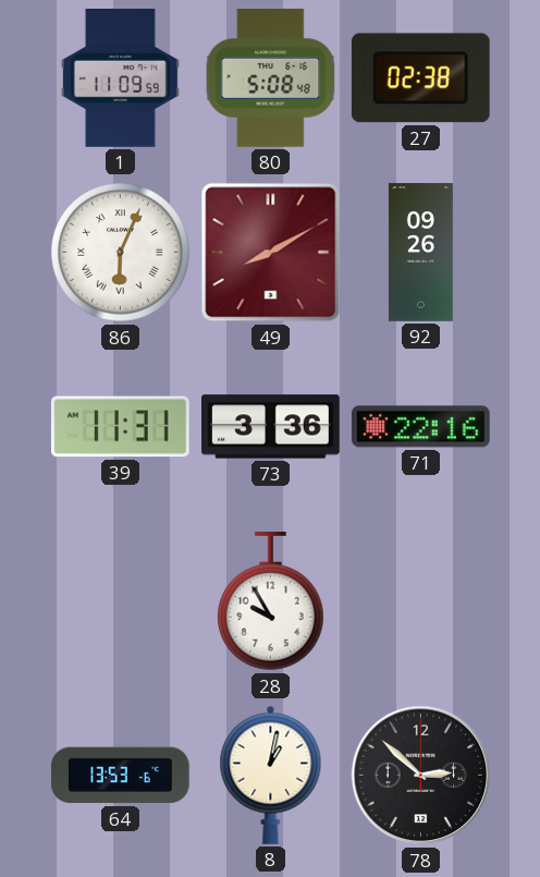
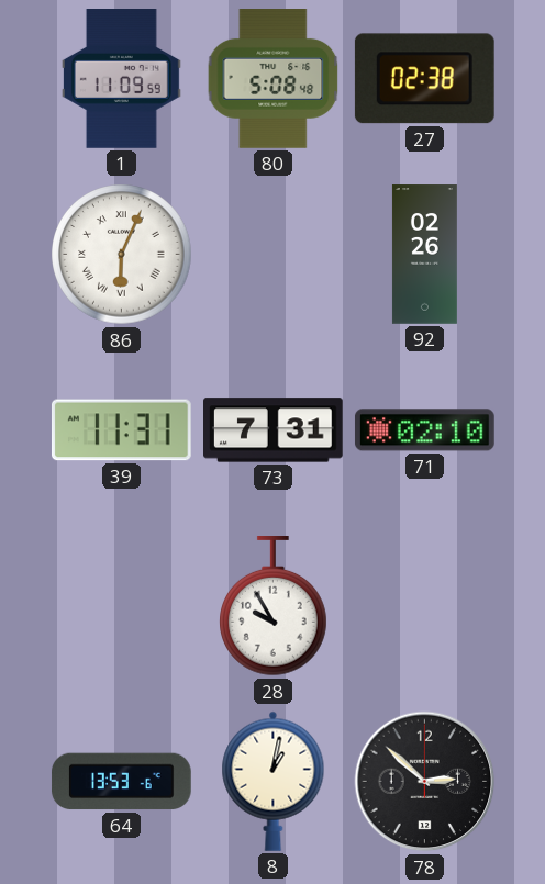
49: 8:10 -> none
92: 09:26 -> 02:26
73: 3:36 -> 7:31
71: 22:16 -> 02:10
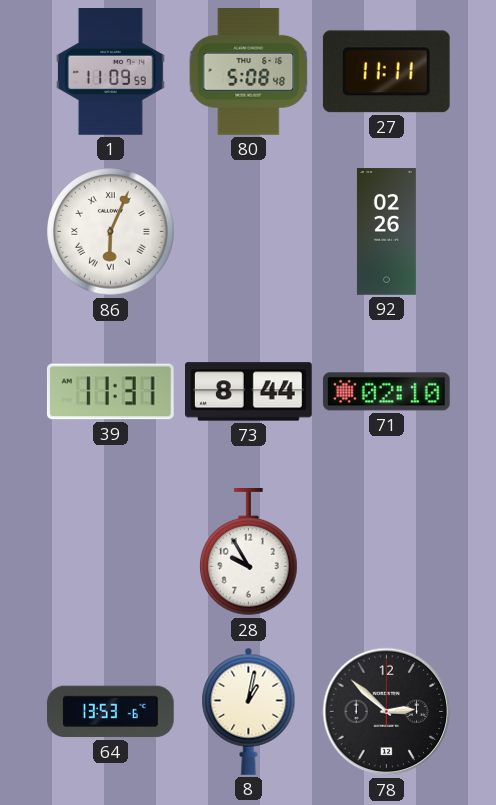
27: 02:38 -> 11:11
73: 7:31 -> 8:44
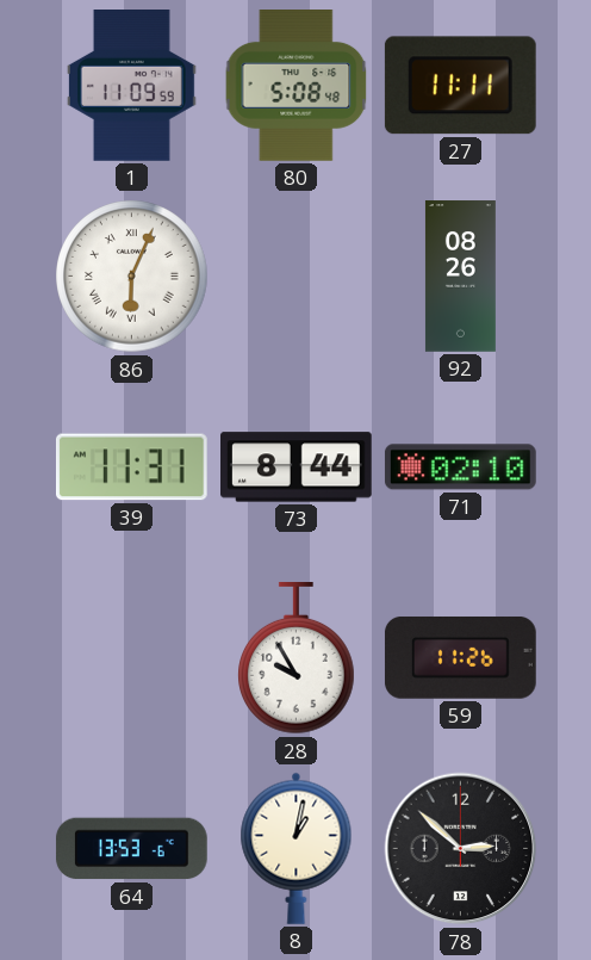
92: 02:26 -> 08:26
59: none -> 11:26
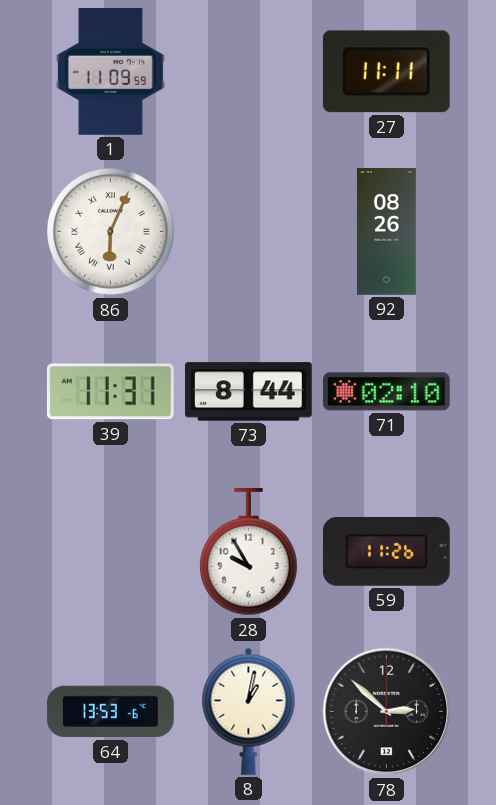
80: 5:08 -> none
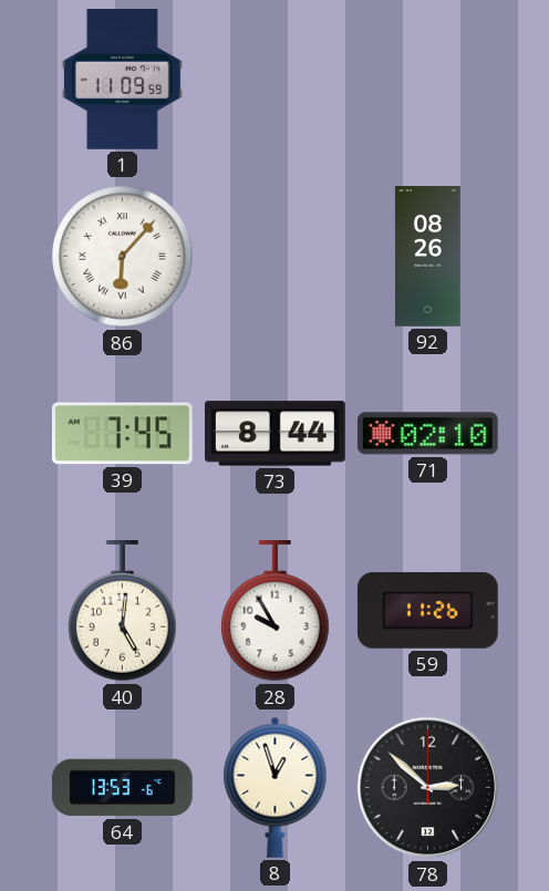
27: 11:11 -> none
86: 6:04 -> 6:07
39: 11:31 -> 7:45
40: none -> 5:01
8: 1:02 -> 12:57
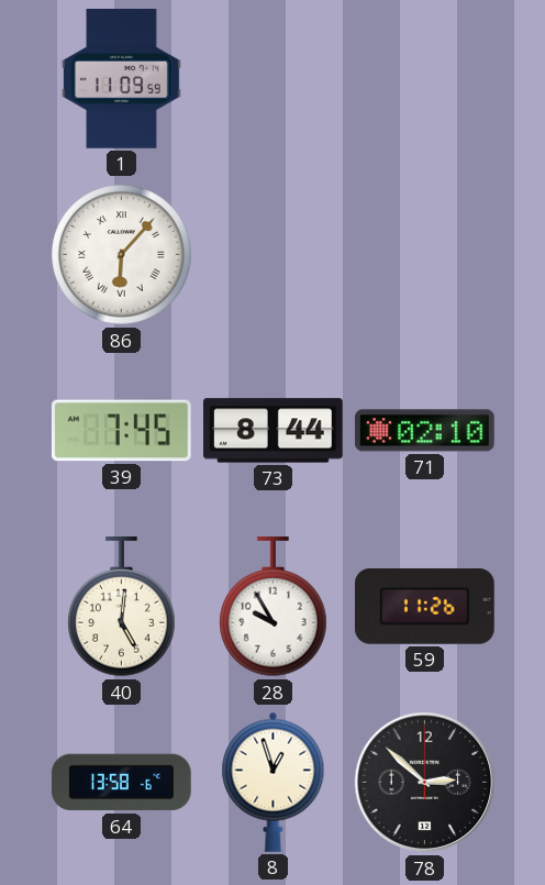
92: 08:26 -> none
64: 13:53 -> 13:58
